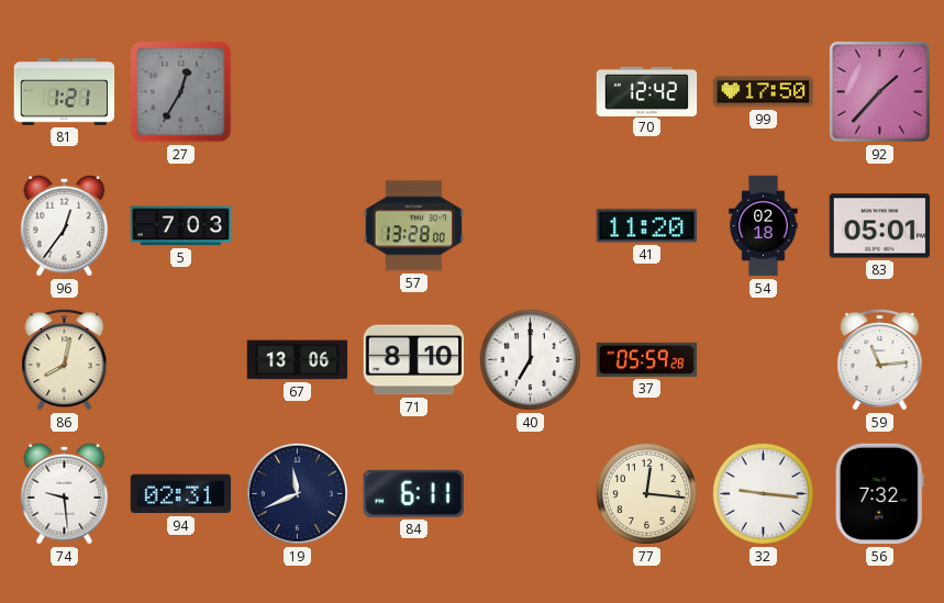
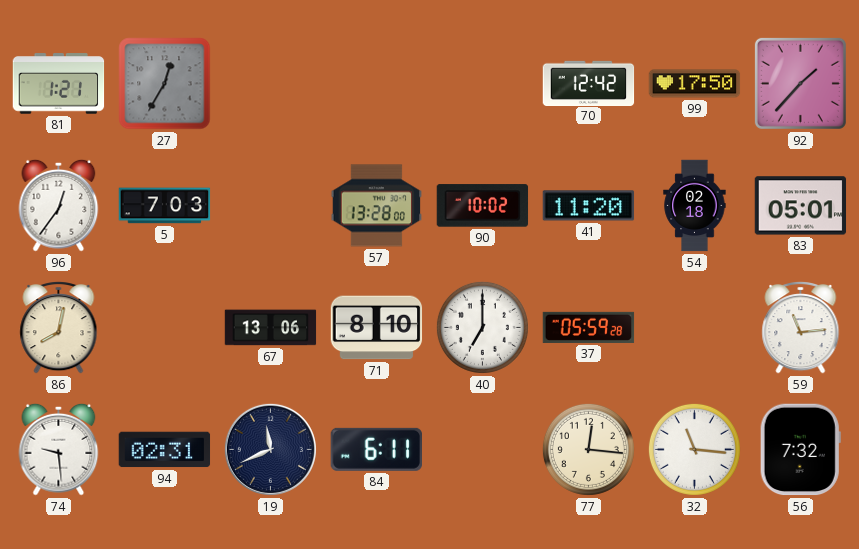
90: none -> 10:02
32: 9:16 -> 11:16
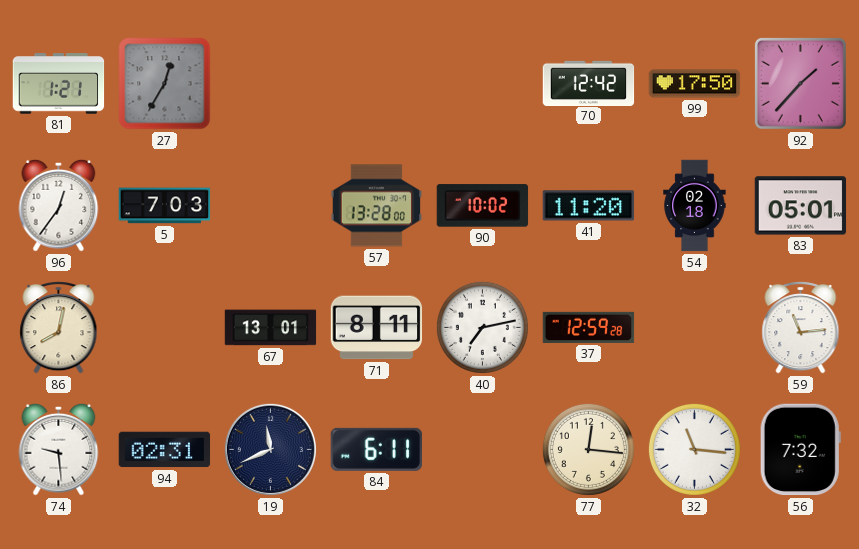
67: 13:06 -> 13:01
71: 8:10 -> 8:11
40: 7:00 -> 7:13
37: 05:59 -> 12:59
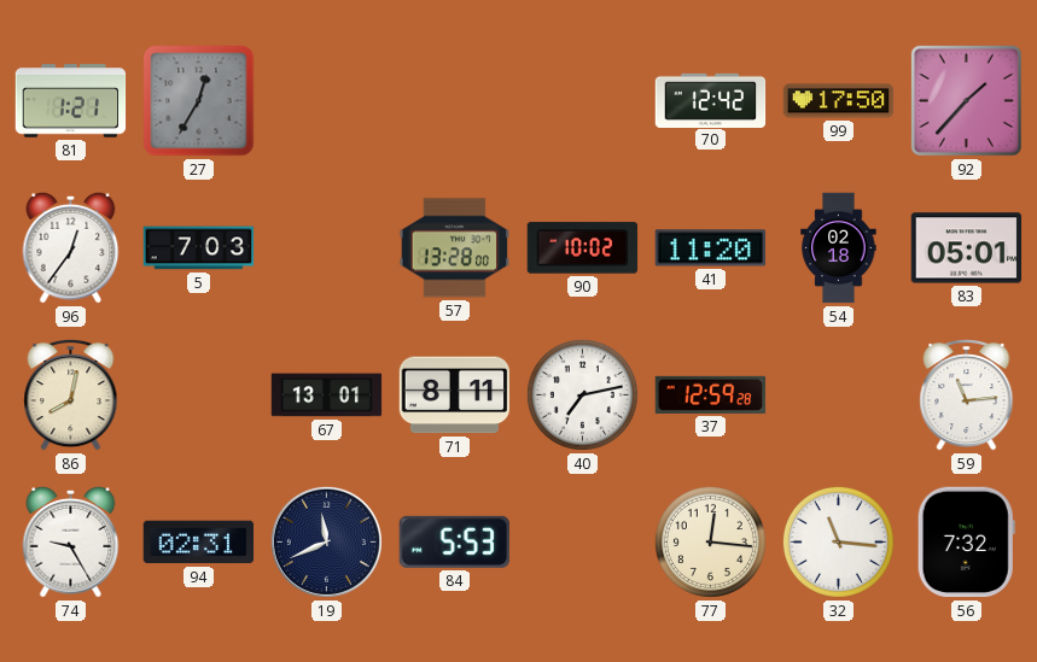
74: 9:29 -> 9:25
84: 6:11 -> 5:53
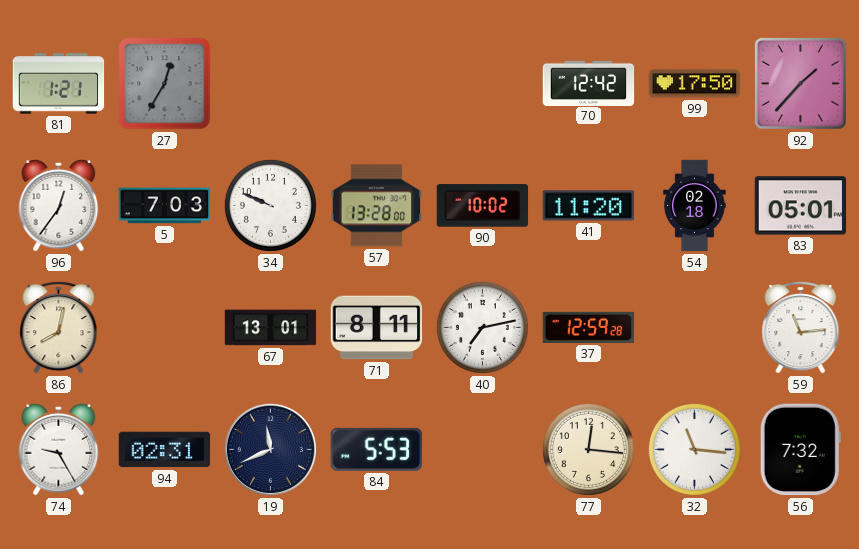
34: none -> 9:49
